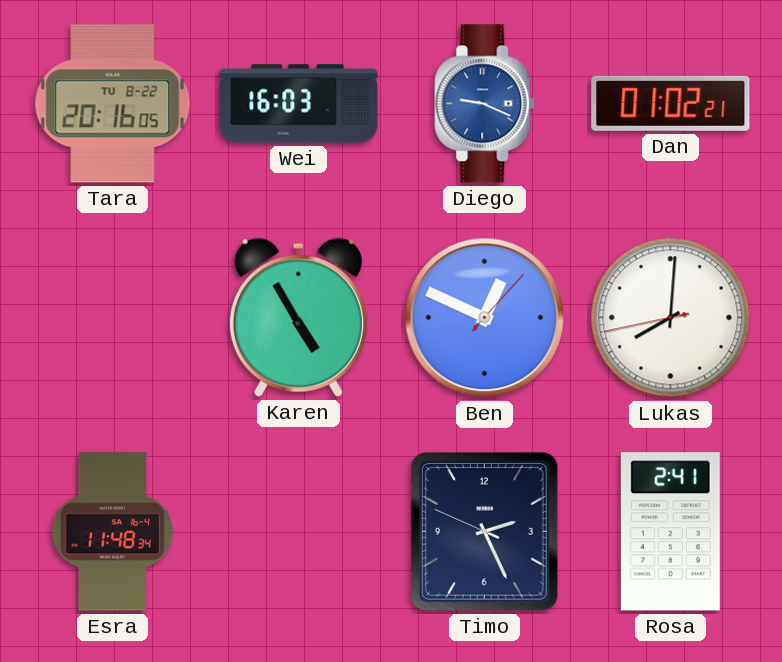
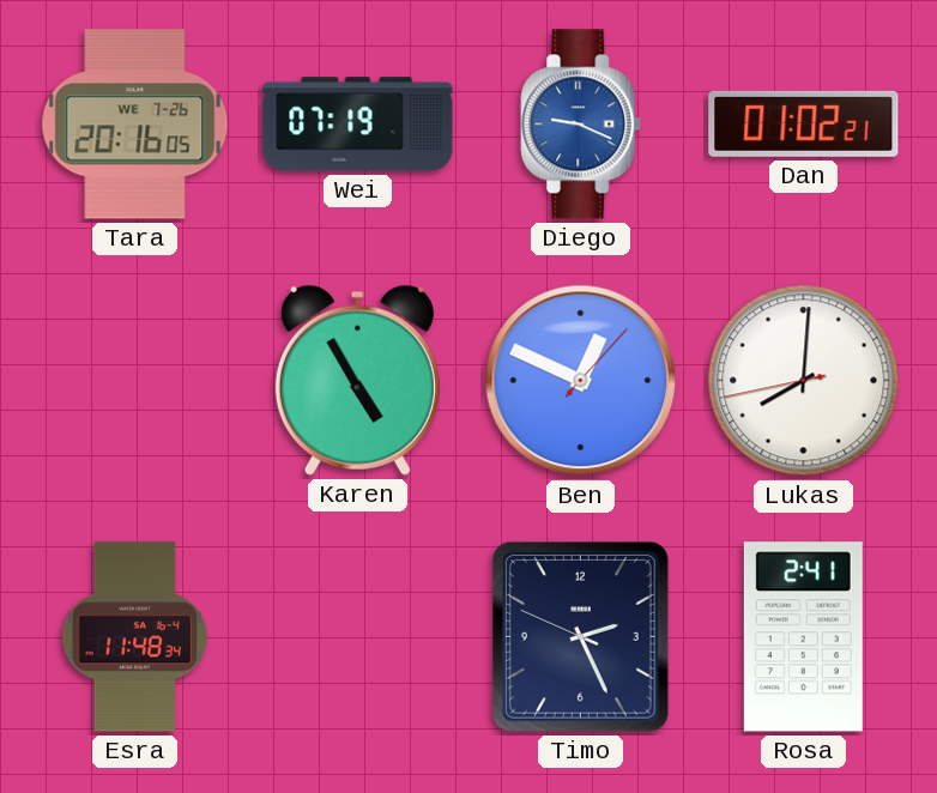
Tara date: TU 8-22 -> WE 7-26
Wei: 16:03 -> 07:19
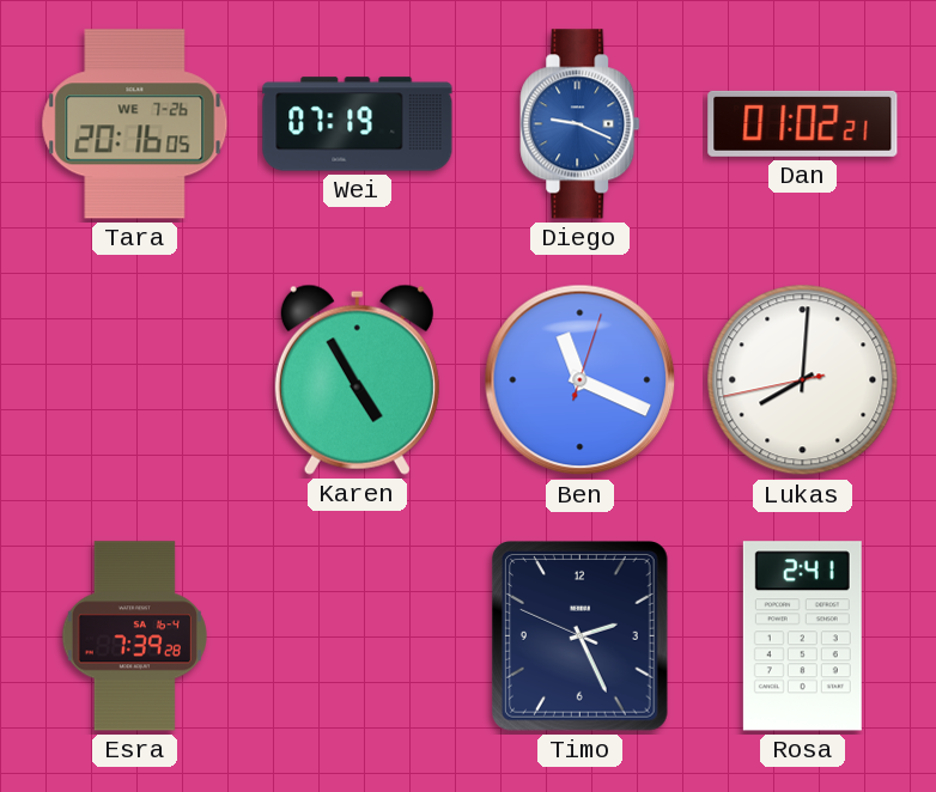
Ben: 12:49 -> 11:19
Esra: 11:48 -> 7:39
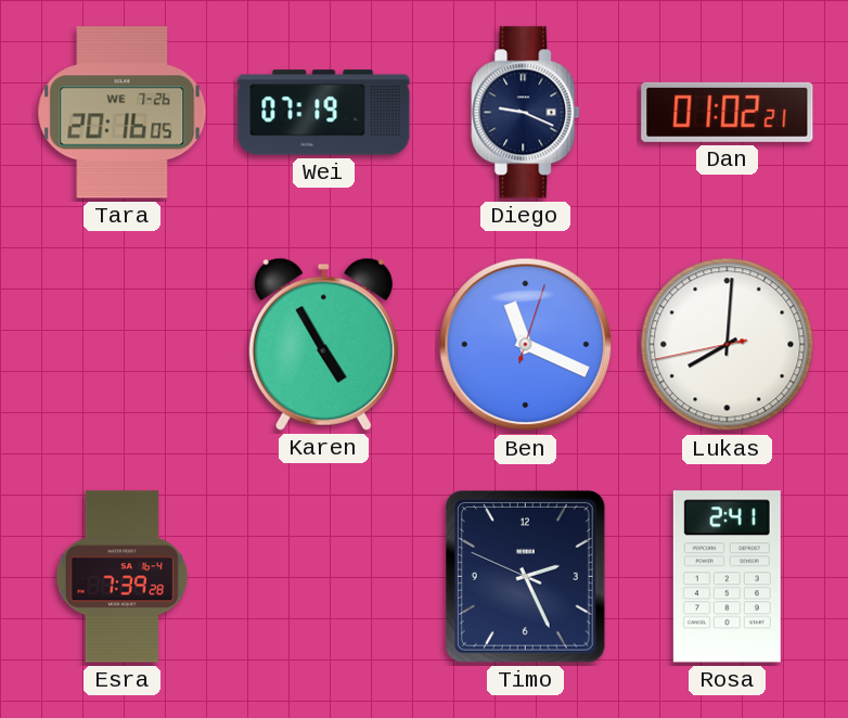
Diego dial: blue -> navy
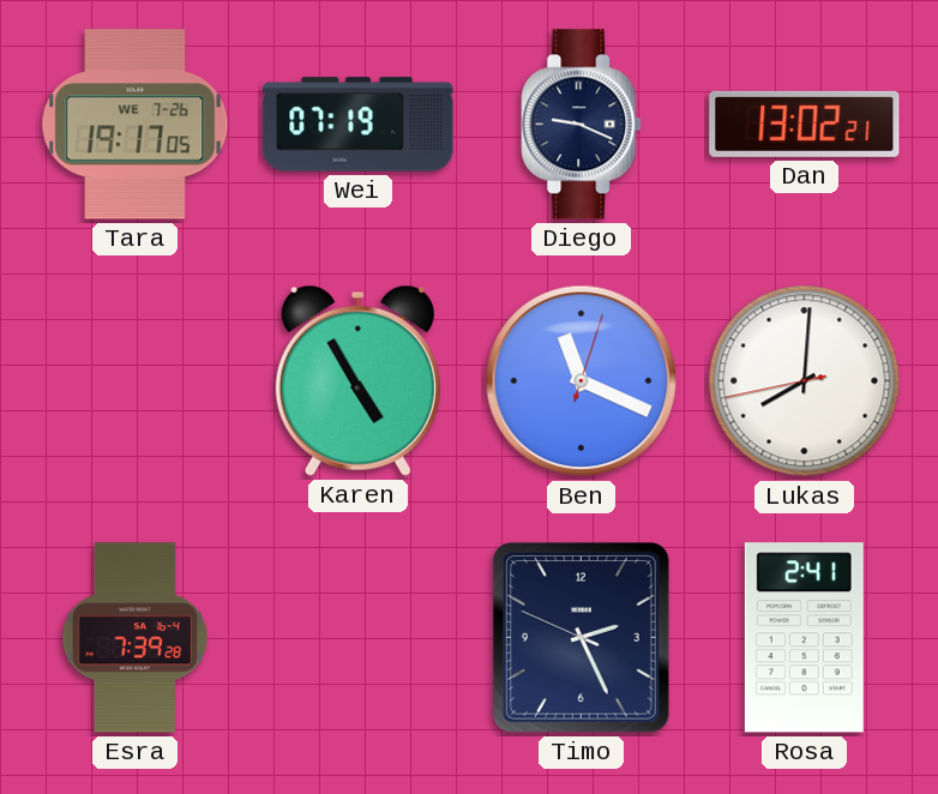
Tara: 20:16 -> 19:17
Dan: 01:02 -> 13:02
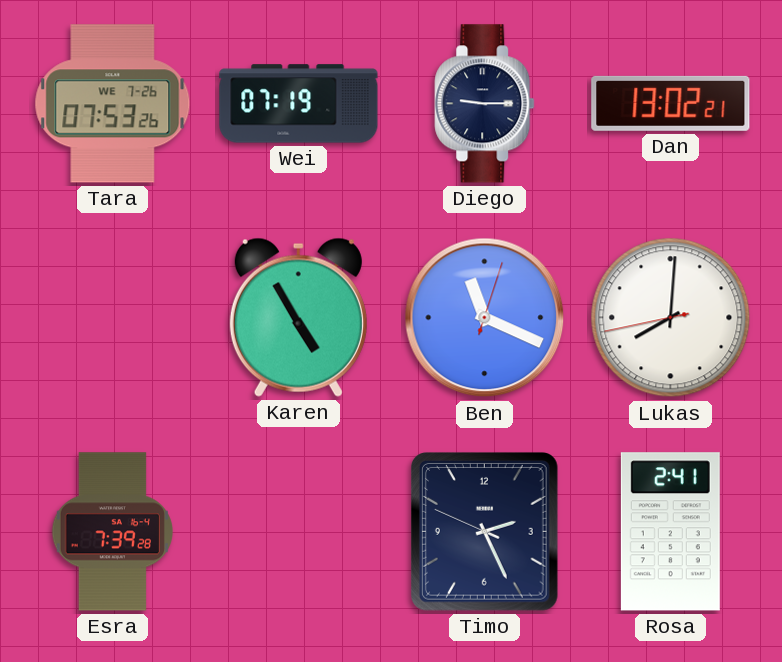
Tara: 19:17 -> 07:53
Diego: 9:19 -> 9:15
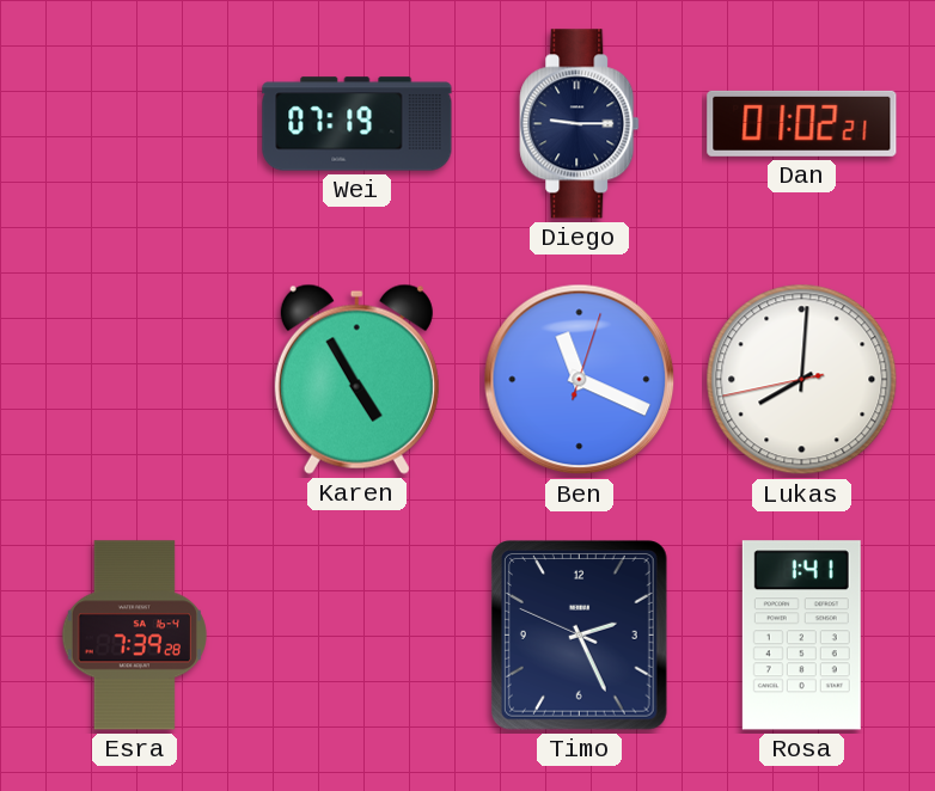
Tara: 07:53 -> none
Dan: 13:02 -> 01:02
Rosa: 2:41 -> 1:41
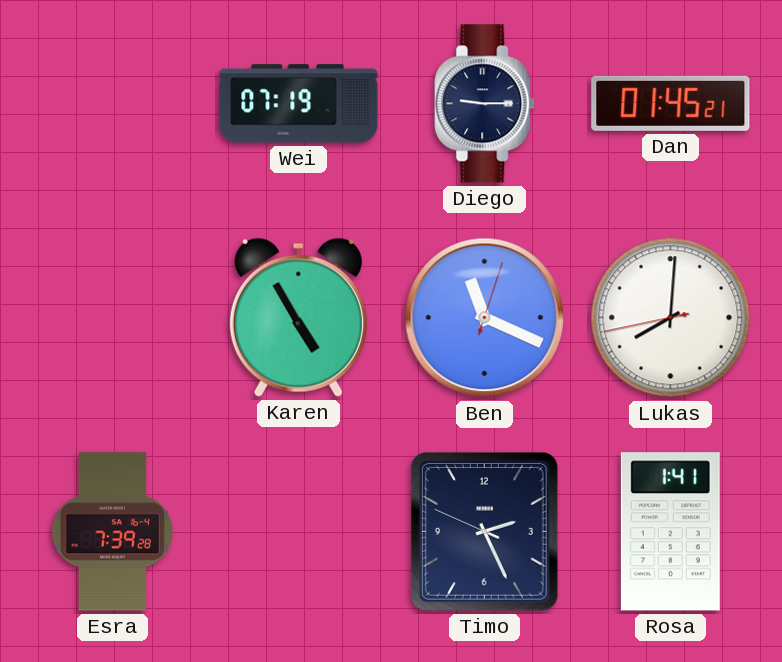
Dan: 01:02 -> 01:45
